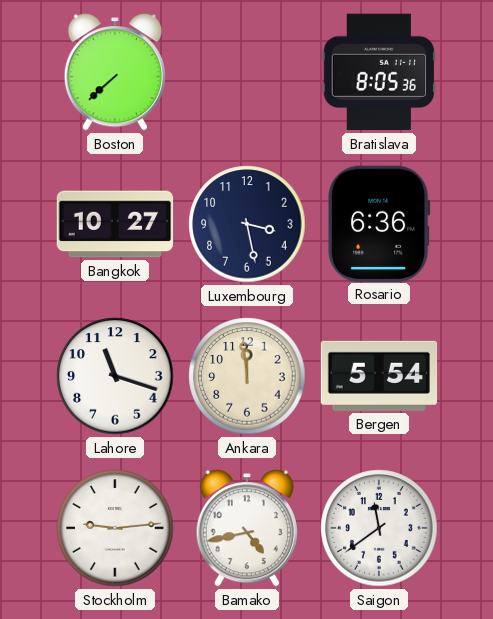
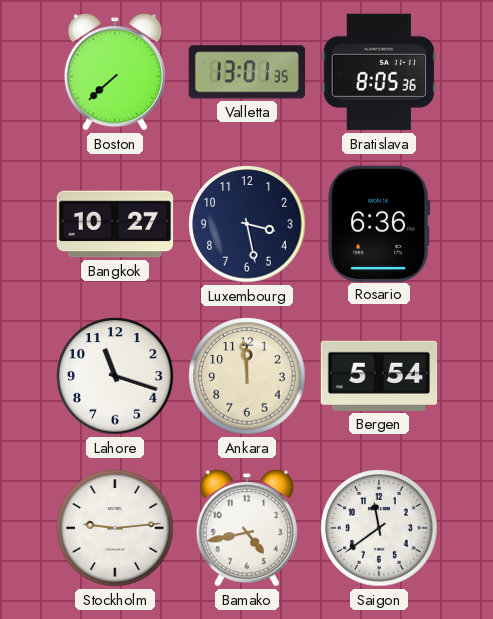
Valletta: none -> 13:01
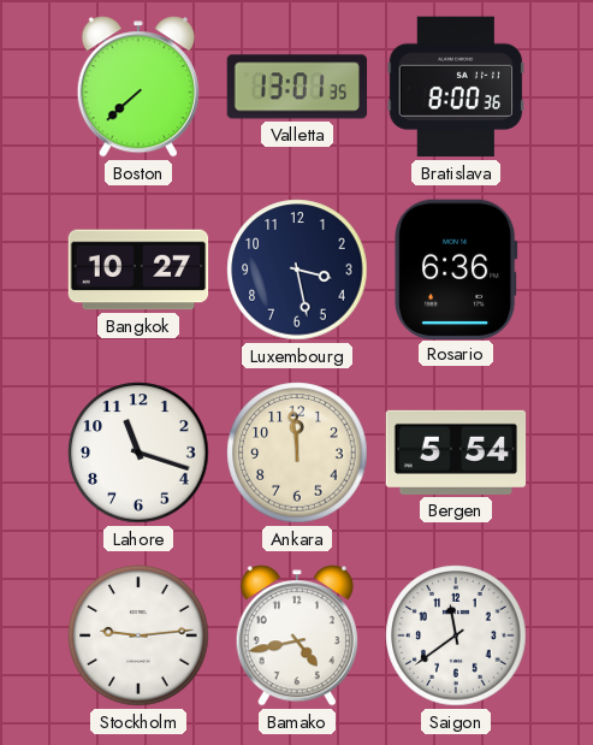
Bratislava: 8:05 -> 8:00
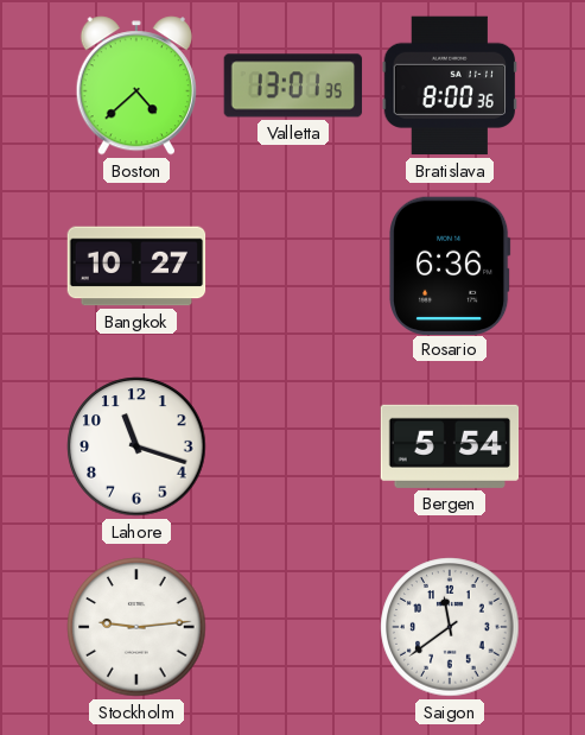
Boston: 7:38 -> 4:38
Luxembourg: 3:28 -> none
Ankara: 11:59 -> none
Bamako: 4:43 -> none
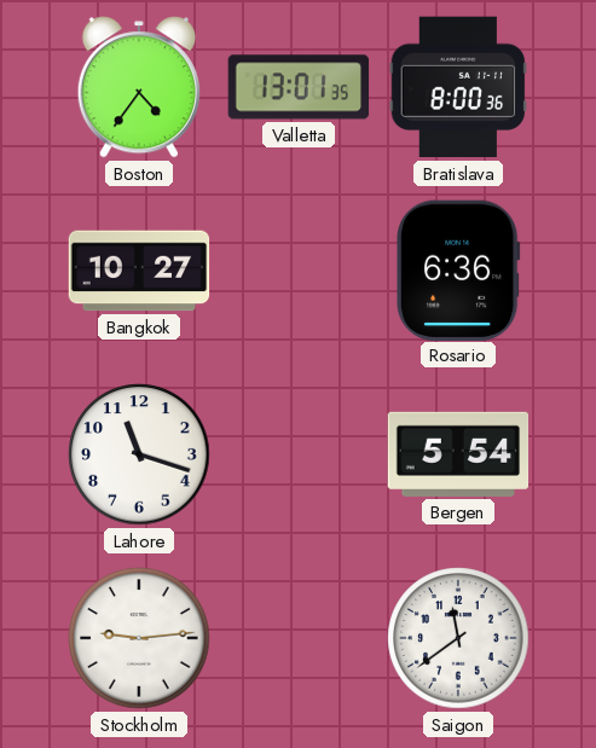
Boston: 4:38 -> 4:36
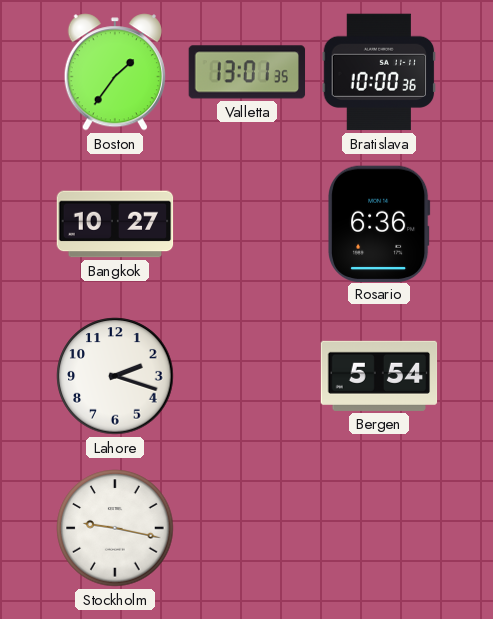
Boston: 4:36 -> 1:36
Bratislava: 8:00 -> 10:00
Lahore: 11:18 -> 2:18
Stockholm: 9:14 -> 9:17
Saigon: 11:39 -> none
